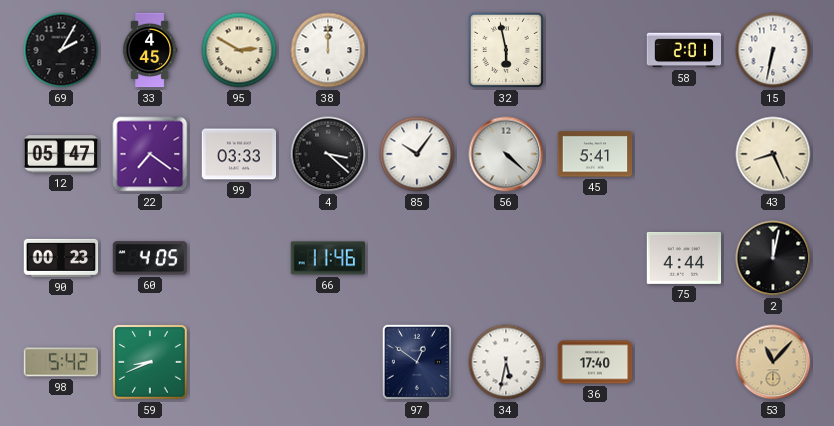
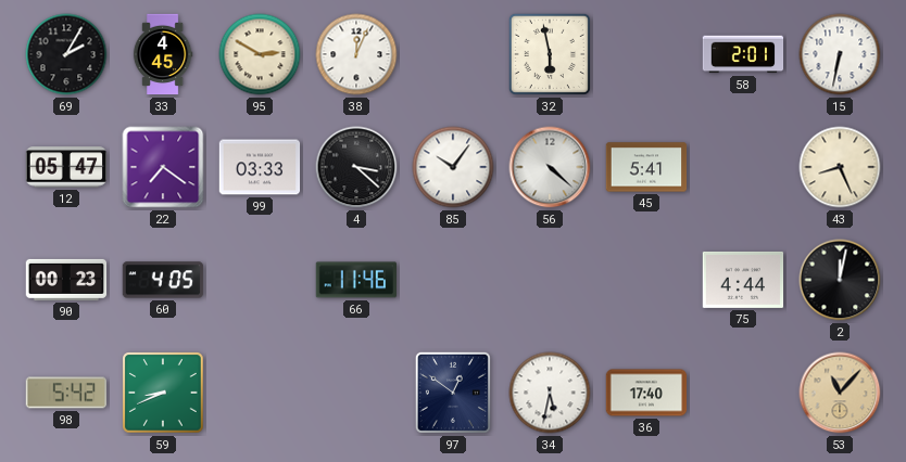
38: 12:00 -> 12:04
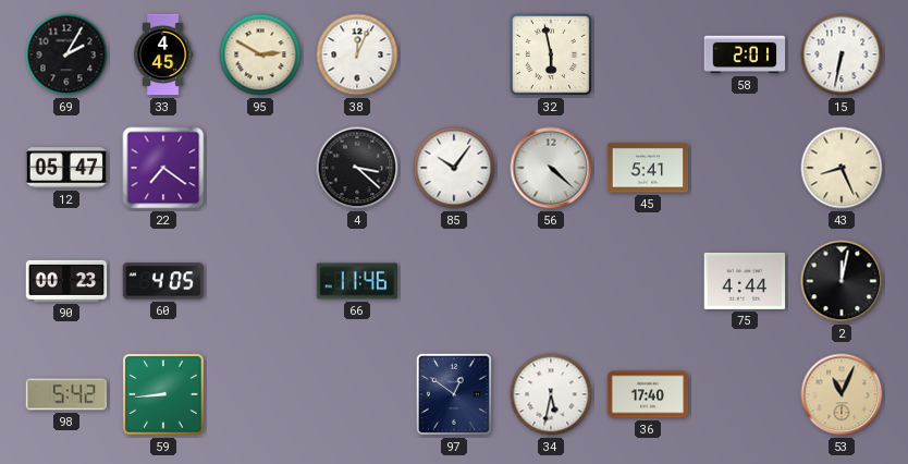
99: 03:33 -> none
59: 8:41 -> 8:44
53: 11:07 -> 11:04
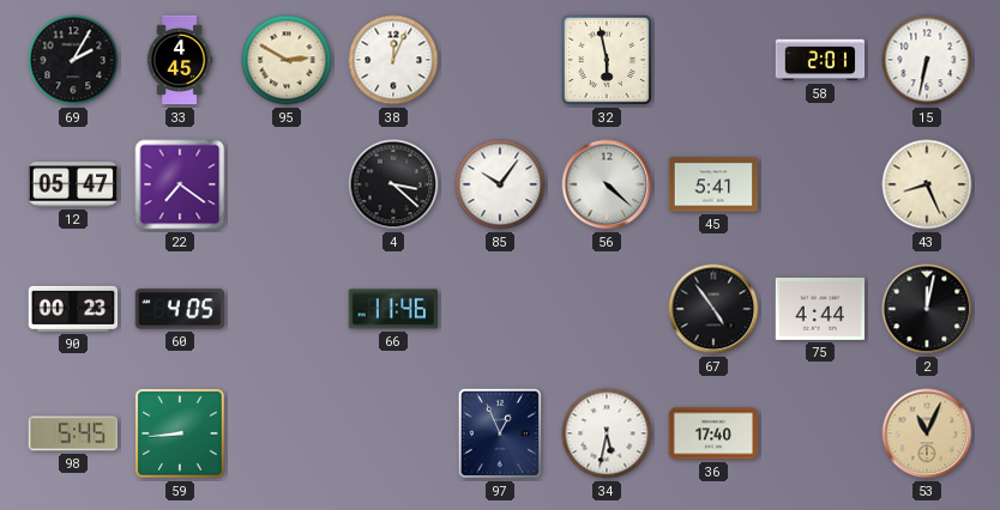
67: none -> 4:54
98: 5:42 -> 5:45
97: 12:51 -> 12:56
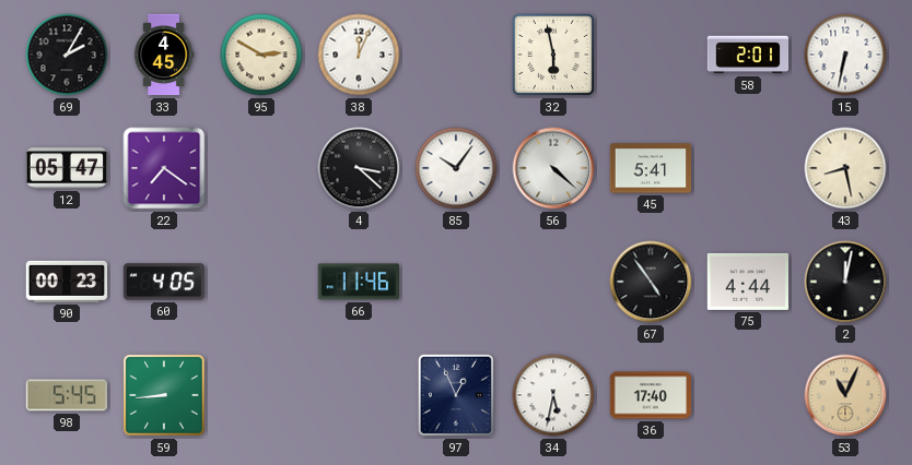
43: 8:26 -> 8:28
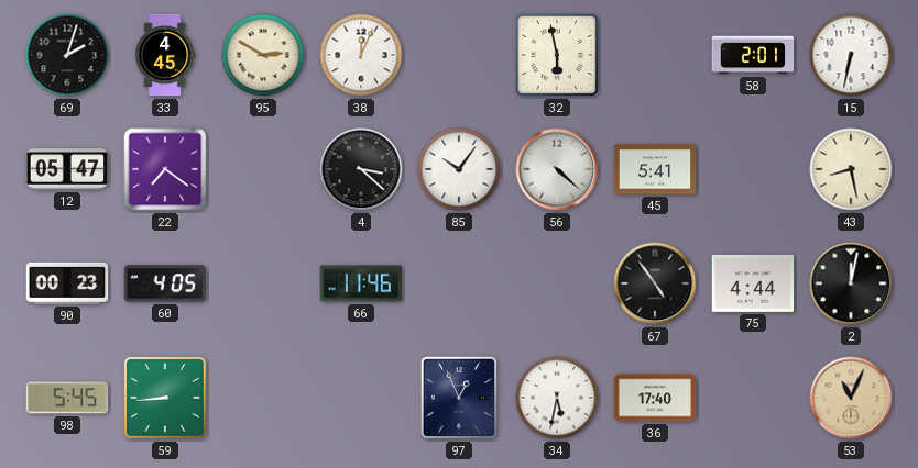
69: 2:05 -> 2:03
